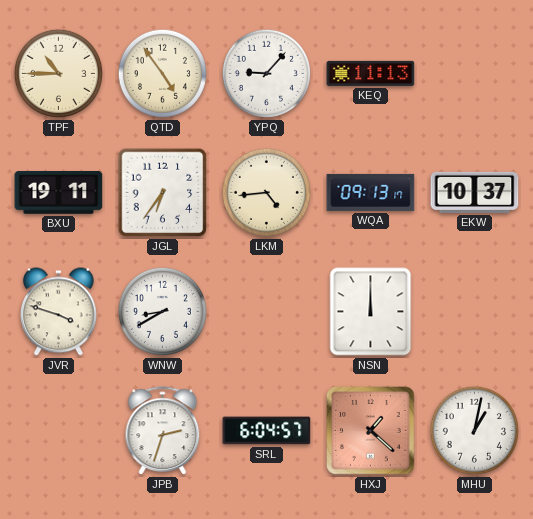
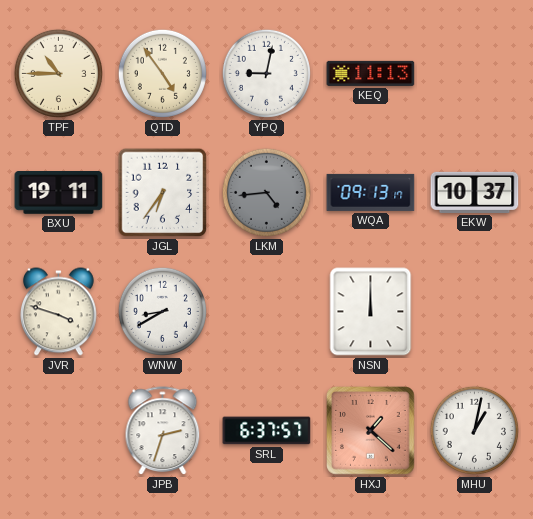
YPQ: 9:07 -> 9:02
LKM dial: cream -> grey
SRL: 6:04 -> 6:37
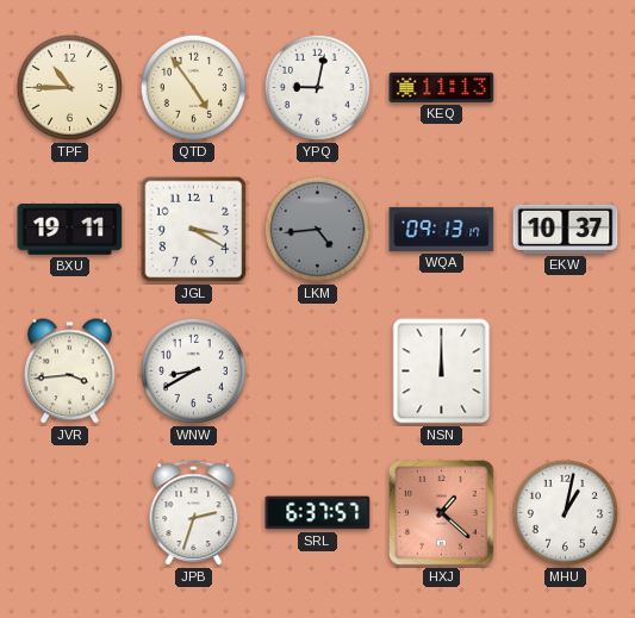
JGL: 6:36 -> 3:20
JVR: 3:48 -> 3:44
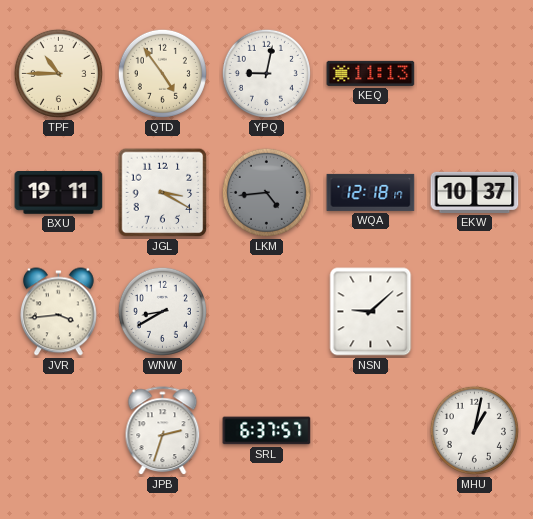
WQA: 09:13 -> 12:18
NSN: 12:00 -> 9:08
HXJ: 1:22 -> none
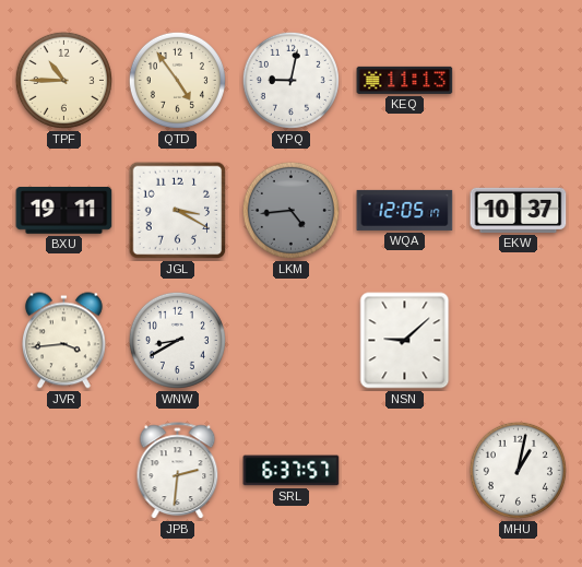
WQA: 12:18 -> 12:05
JPB: 2:33 -> 2:31
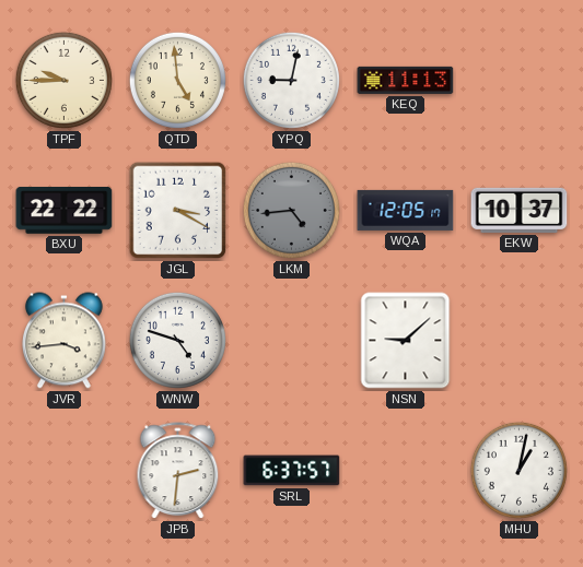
TPF: 10:45 -> 9:45
QTD: 4:54 -> 4:59
BXU: 19:11 -> 22:22
WNW: 8:40 -> 4:48
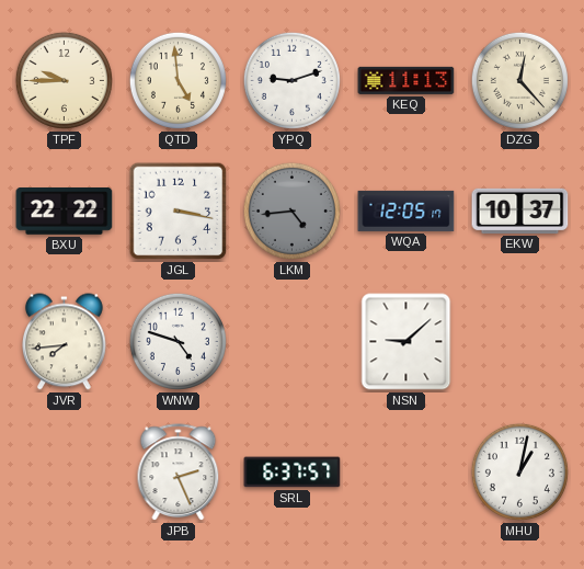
YPQ: 9:02 -> 9:12
DZG: none -> 12:23
JGL: 3:20 -> 3:17
JVR: 3:44 -> 7:44
JPB: 2:31 -> 2:26
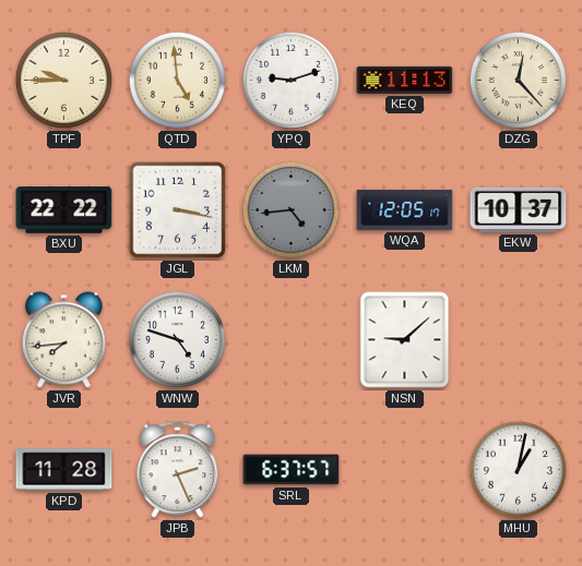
KPD: none -> 11:28
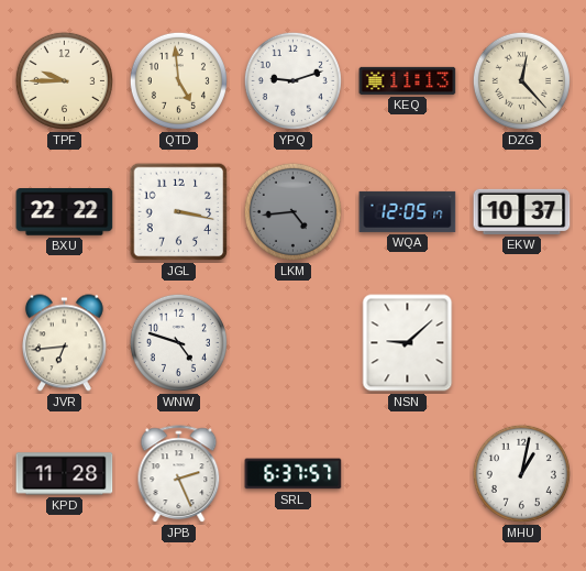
JVR: 7:44 -> 6:44
